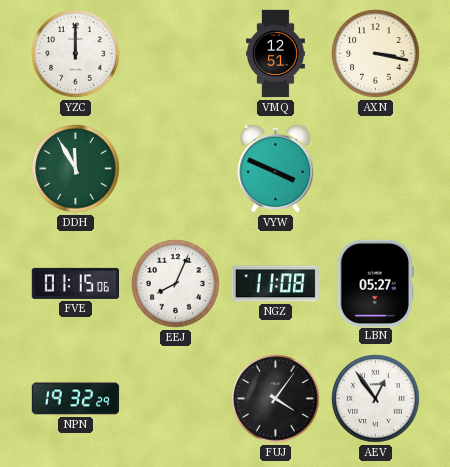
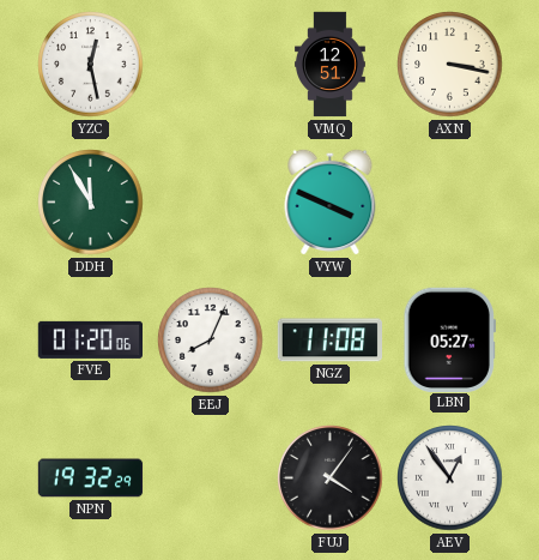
YZC: 12:00 -> 12:28
FVE: 01:15 -> 01:20
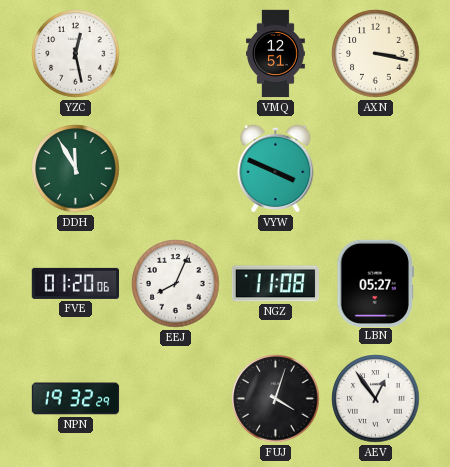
FUJ: 4:06 -> 4:03
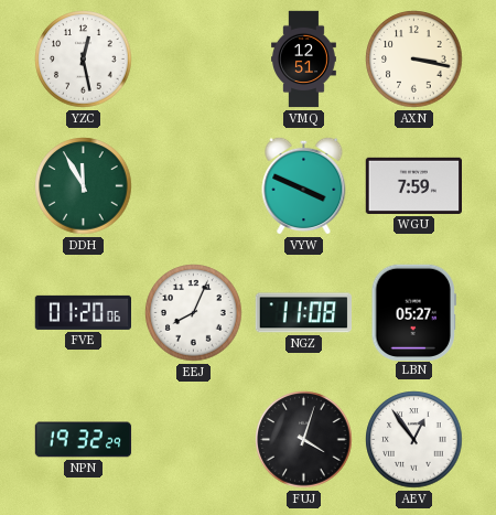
WGU: none -> 7:59
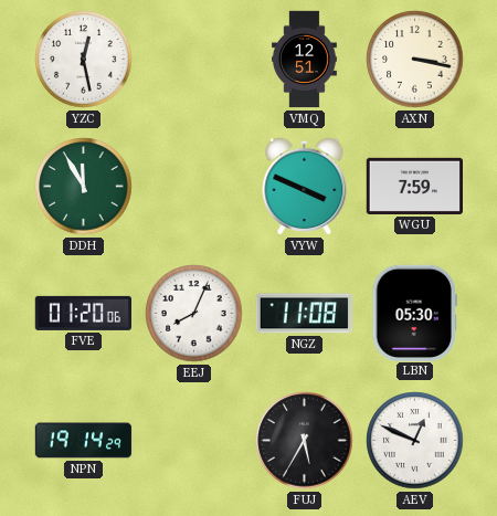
LBN: 05:27 -> 05:30
NPN: 19:32 -> 19:14
FUJ: 4:03 -> 5:35
AEV: 12:54 -> 12:49
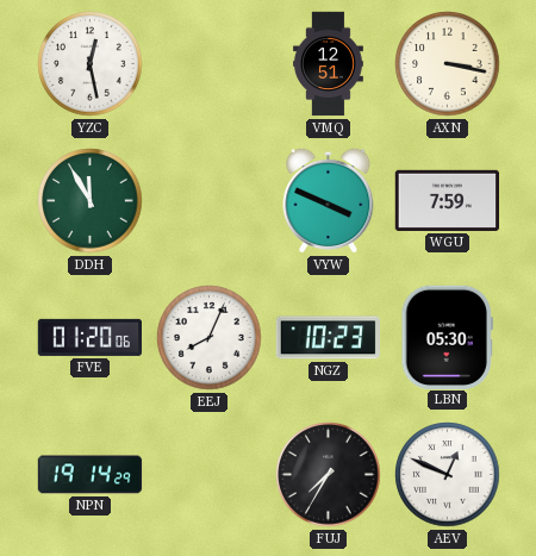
NGZ: 11:08 -> 10:23
FUJ: 5:35 -> 7:35
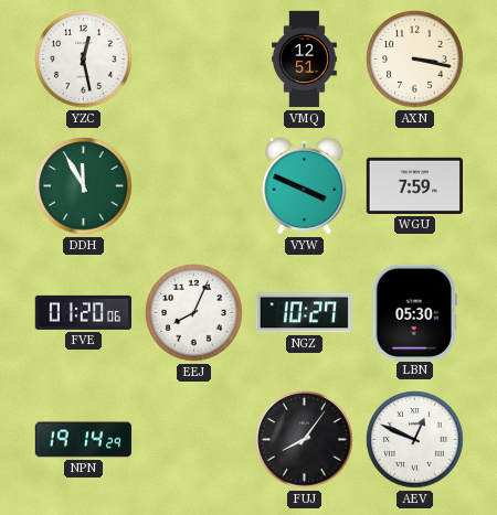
NGZ: 10:23 -> 10:27
FUJ: 7:35 -> 8:06
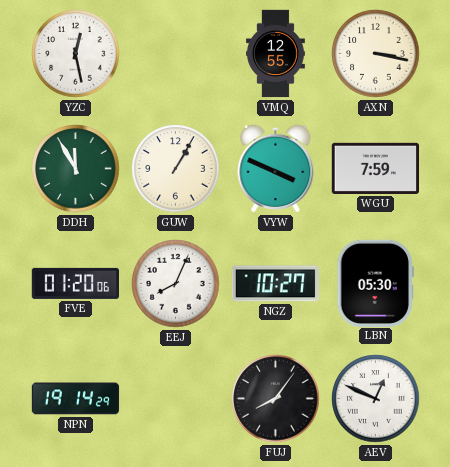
VMQ: 12:51 -> 12:55
GUW: none -> 1:05
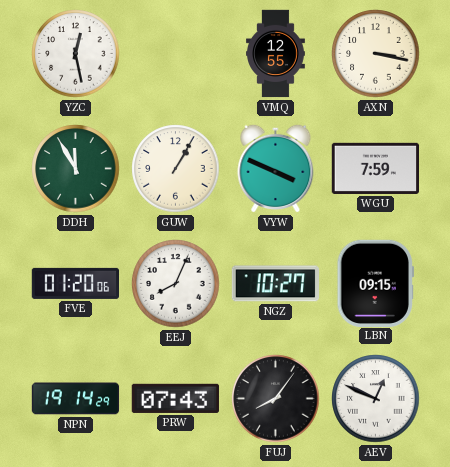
LBN: 05:30 -> 09:15
PRW: none -> 07:43
